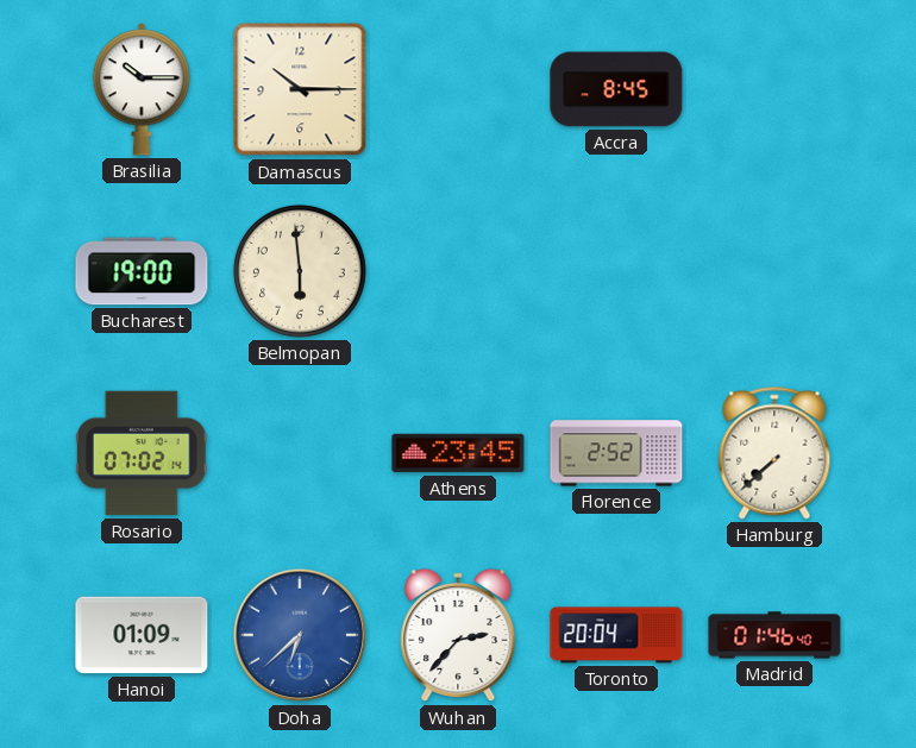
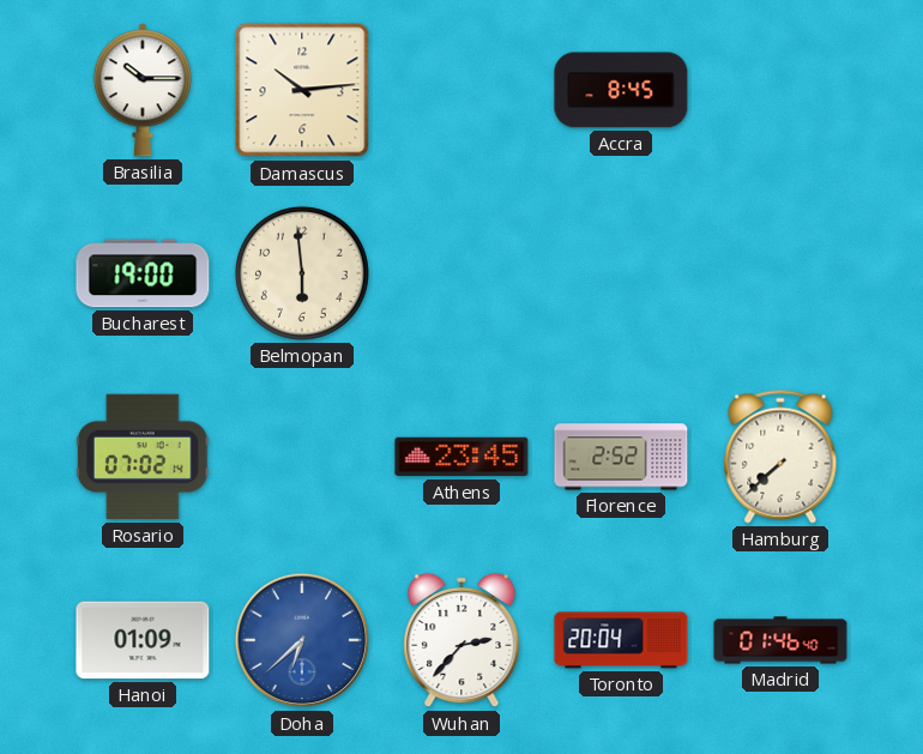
Damascus: 10:15 -> 10:14
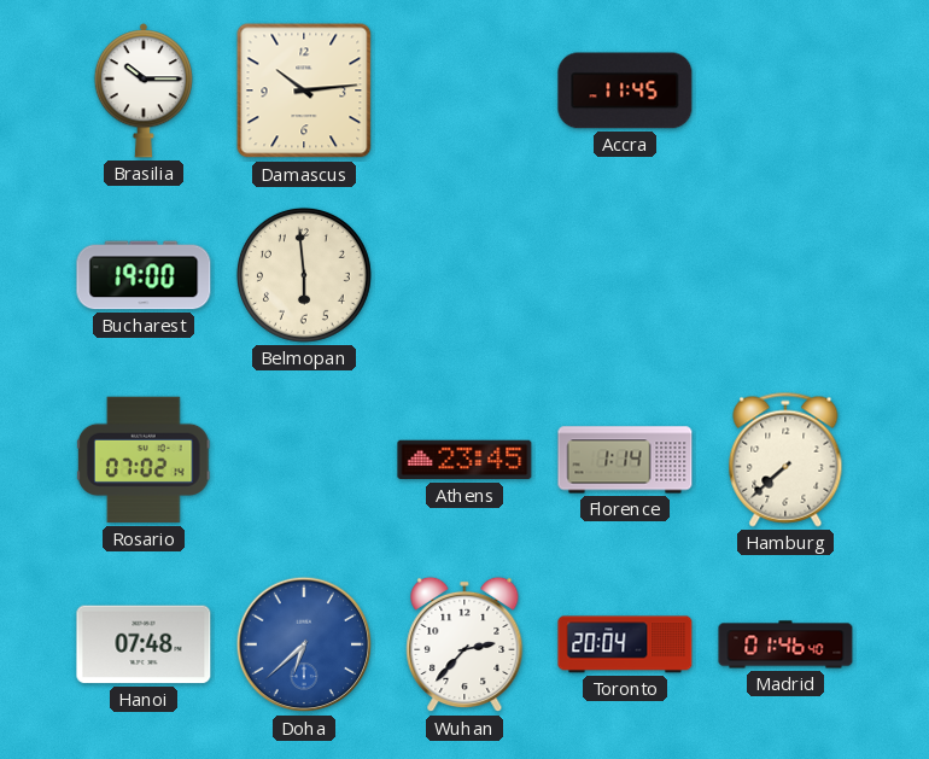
Accra: 8:45 -> 11:45
Florence: 2:52 -> 1:14
Hanoi: 01:09 -> 07:48
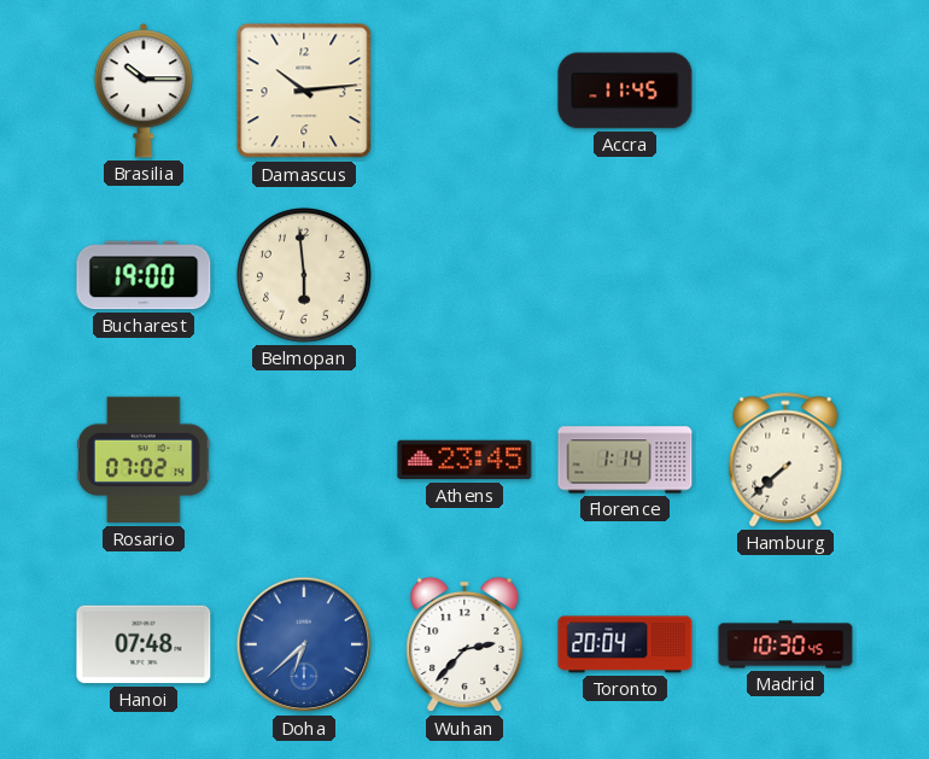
Madrid: 01:46 -> 10:30
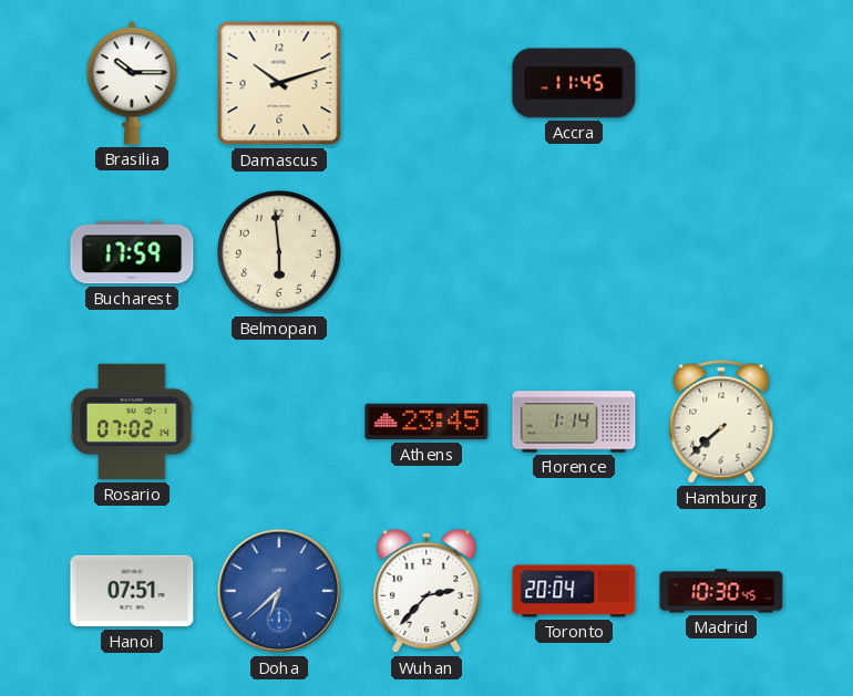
Damascus: 10:14 -> 10:12
Bucharest: 19:00 -> 17:59
Hanoi: 07:48 -> 07:51
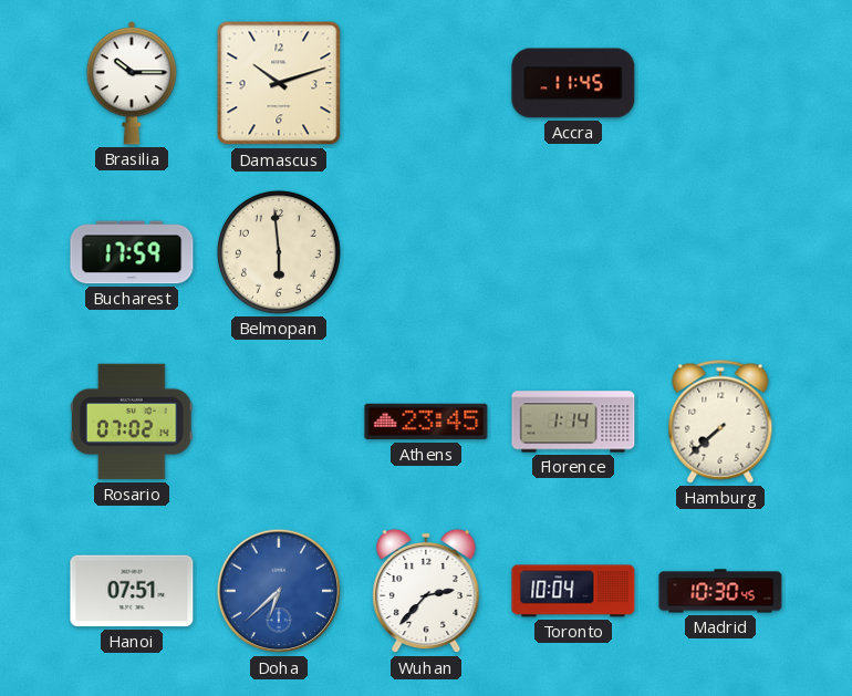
Toronto: 20:04 -> 10:04
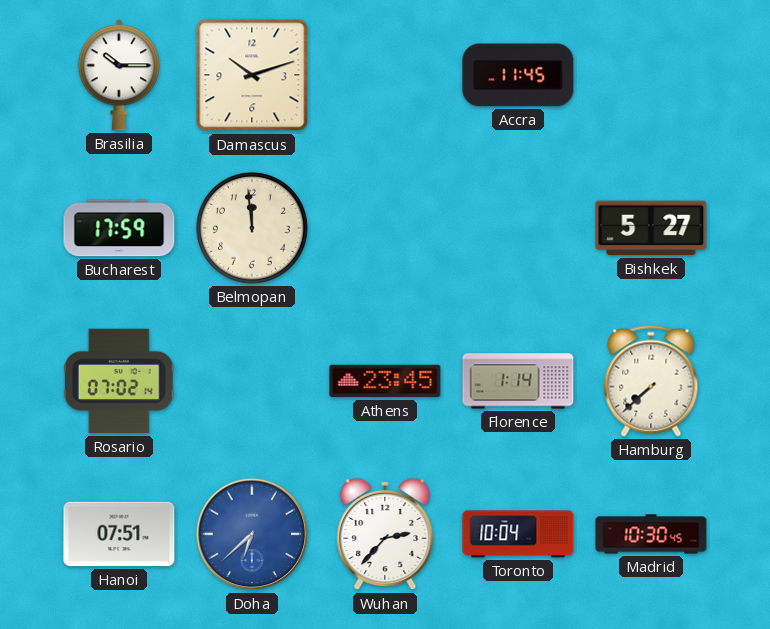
Belmopan: 5:59 -> 11:59
Bishkek: none -> 5:27
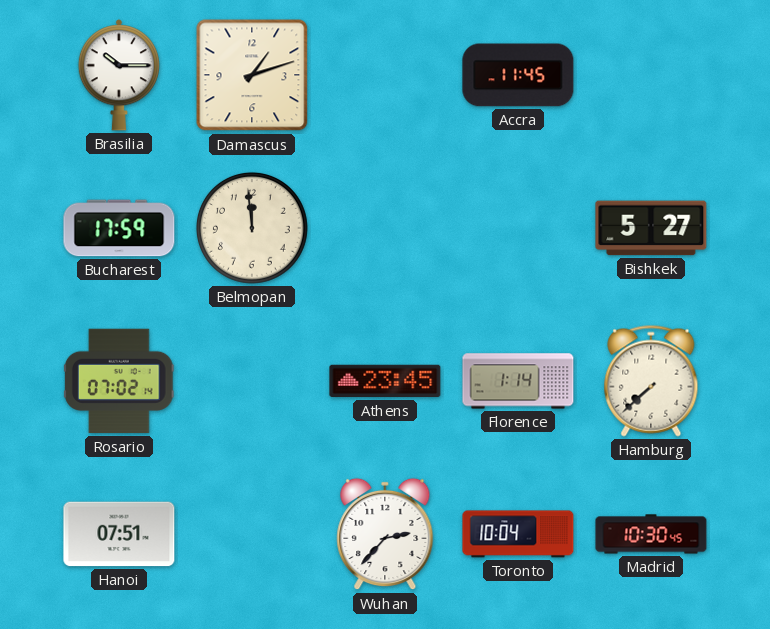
Damascus: 10:12 -> 1:12
Doha: 6:38 -> none
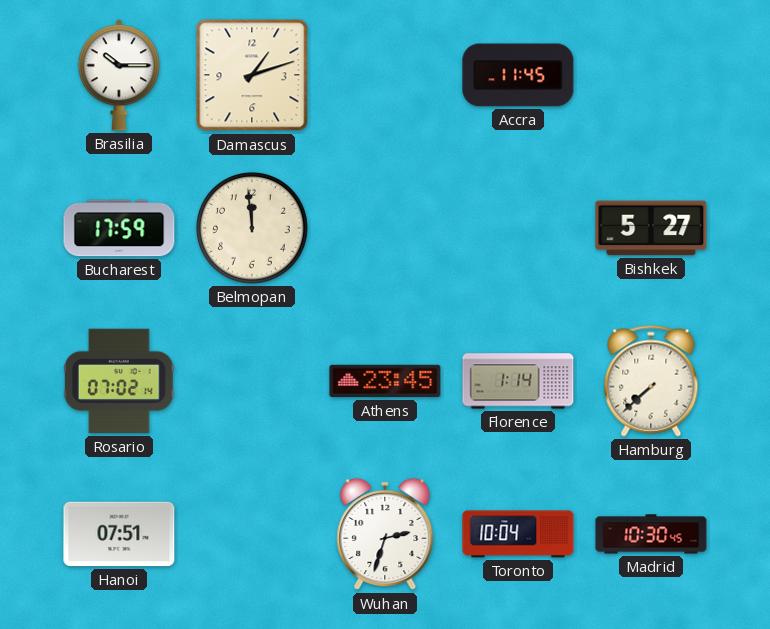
Wuhan: 2:37 -> 2:33
